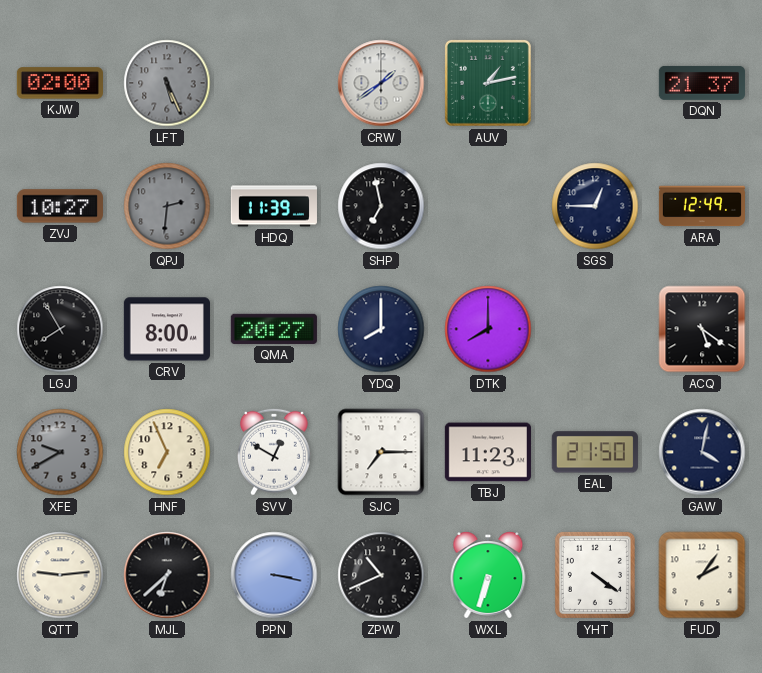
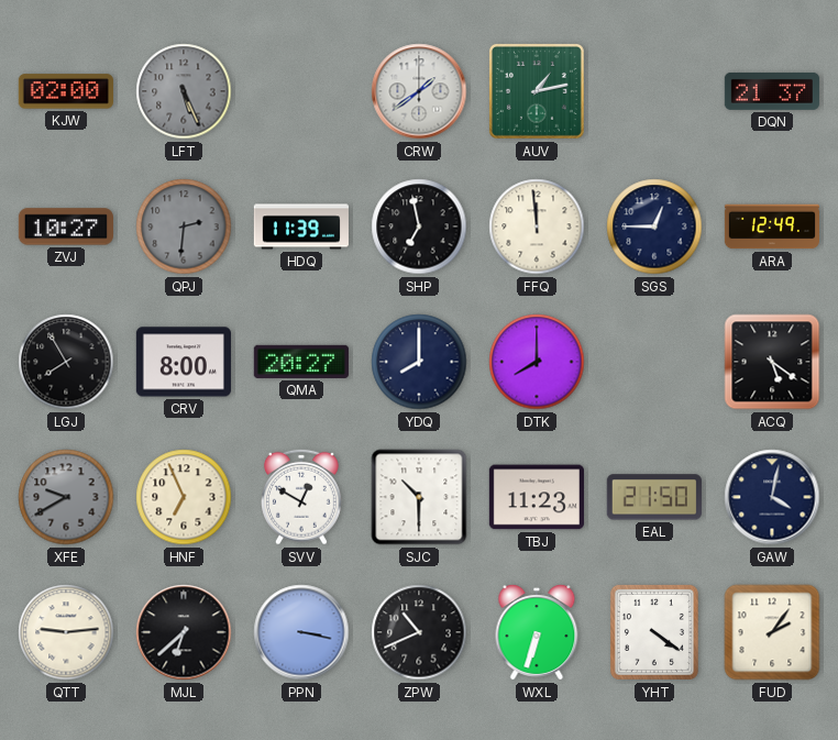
FFQ: none -> 11:59
SJC: 7:15 -> 10:30
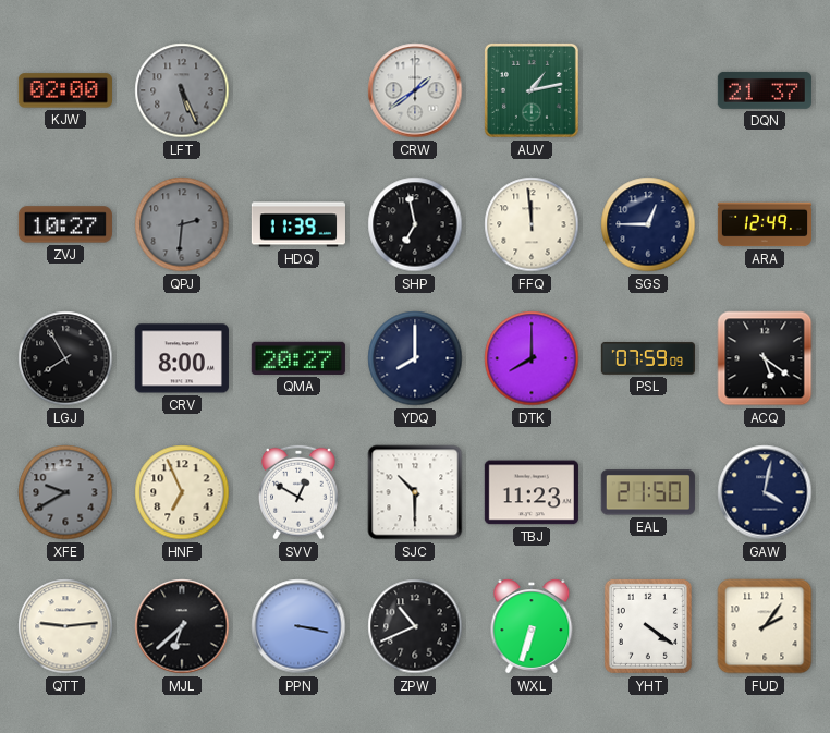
PSL: none -> 07:59
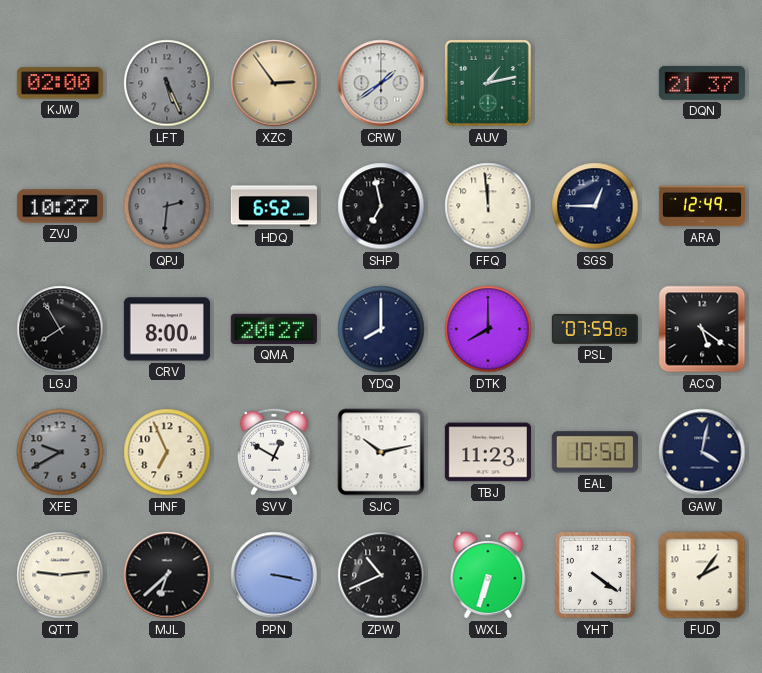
XZC: none -> 2:54
HDQ: 11:39 -> 6:52
SJC: 10:30 -> 10:13
EAL: 21:50 -> 10:50
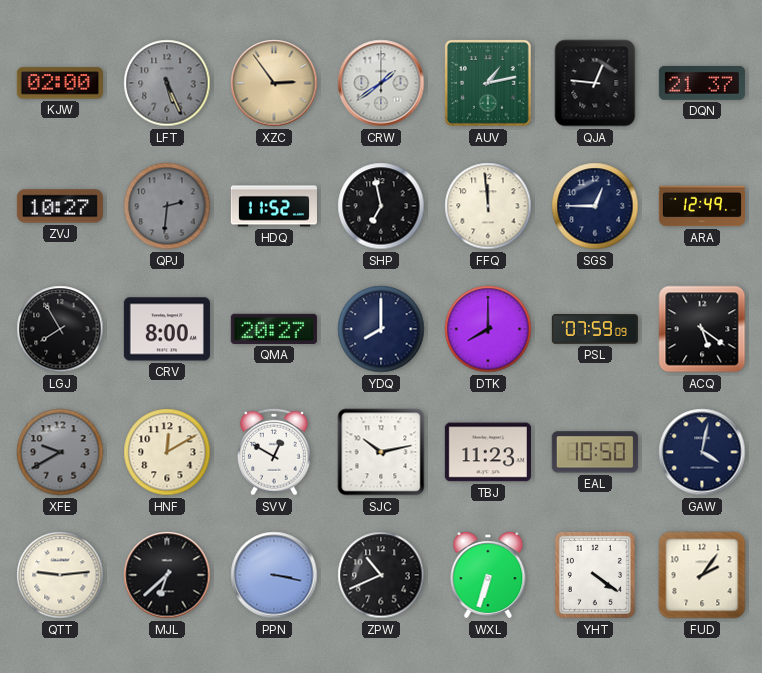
QJA: none -> 12:46
HDQ: 6:52 -> 11:52
HNF: 6:56 -> 12:10
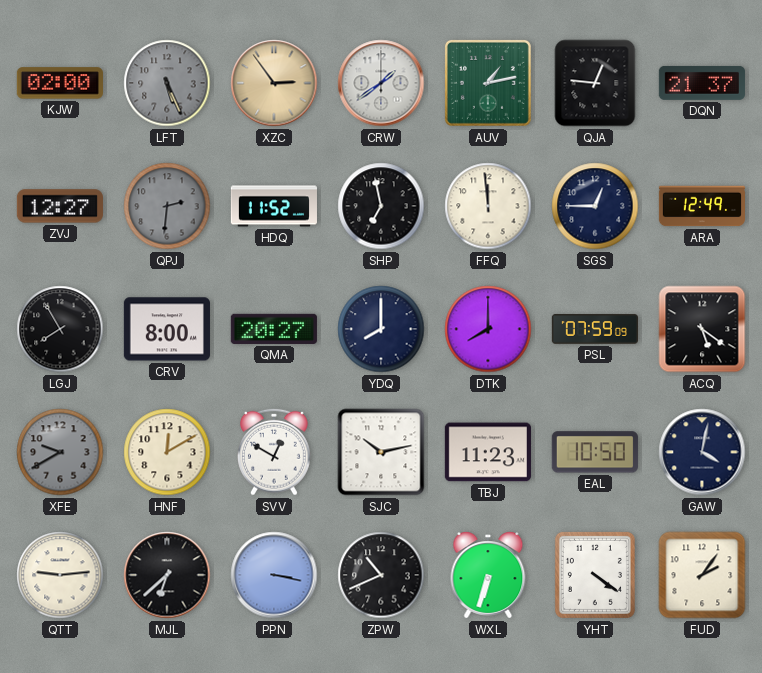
ZVJ: 10:27 -> 12:27
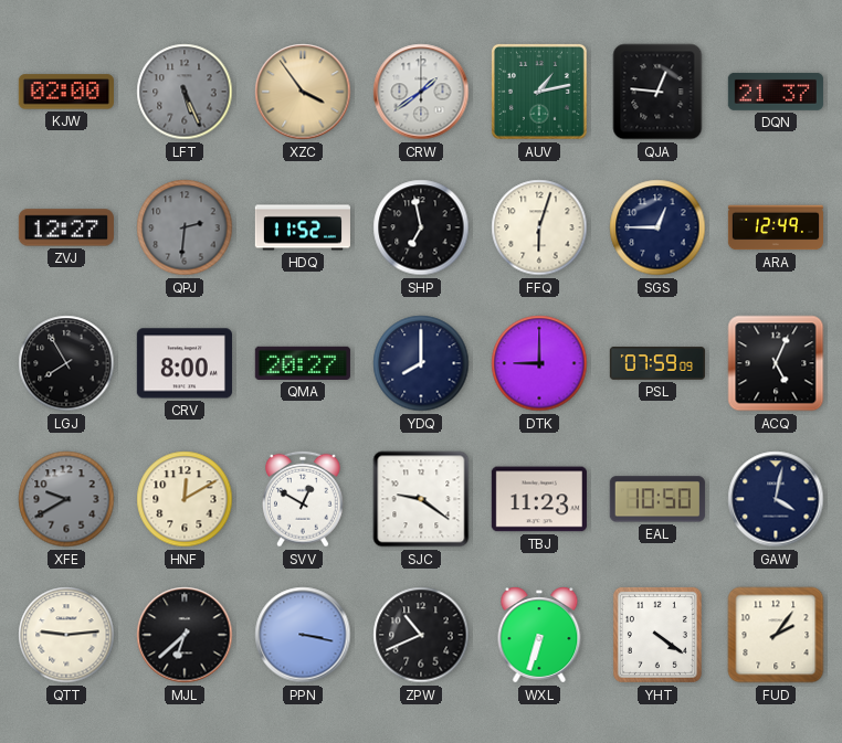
XZC: 2:54 -> 3:54
FFQ: 11:59 -> 6:03
DTK: 8:00 -> 9:00
ACQ: 5:21 -> 5:04
SJC: 10:13 -> 9:21
